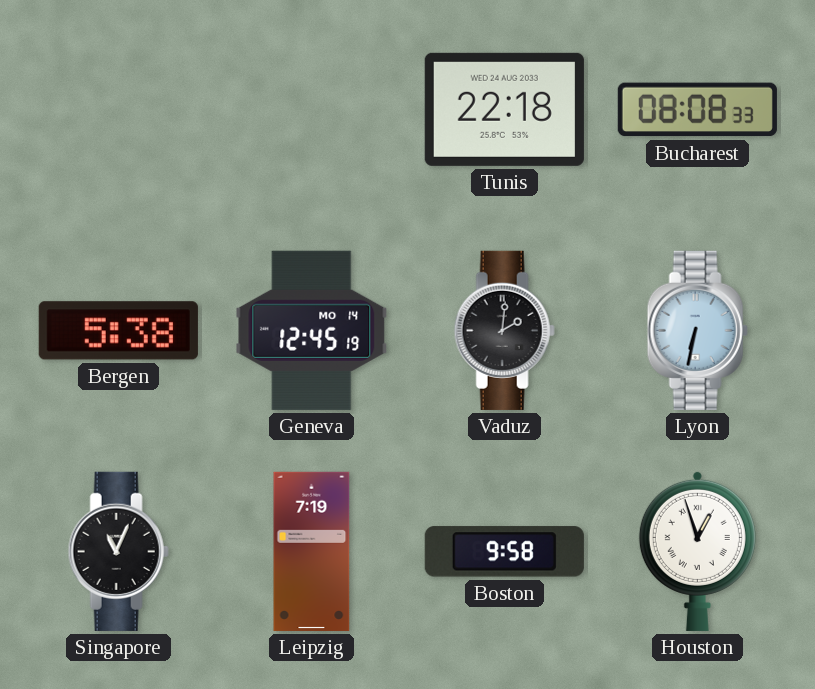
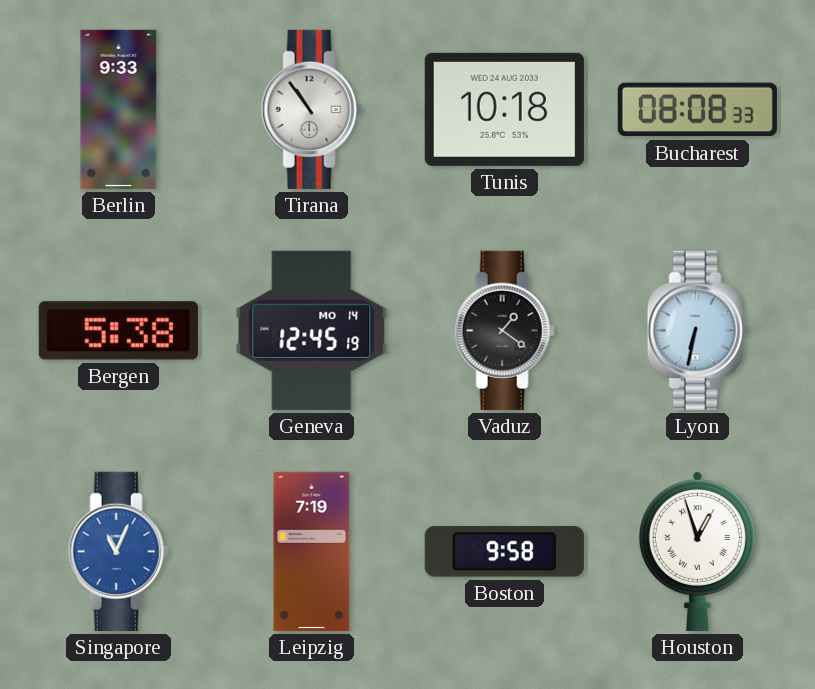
Berlin: none -> 9:33
Tirana: none -> 10:54
Tunis: 22:18 -> 10:18
Vaduz: 2:01 -> 1:21
Singapore dial: black -> blue
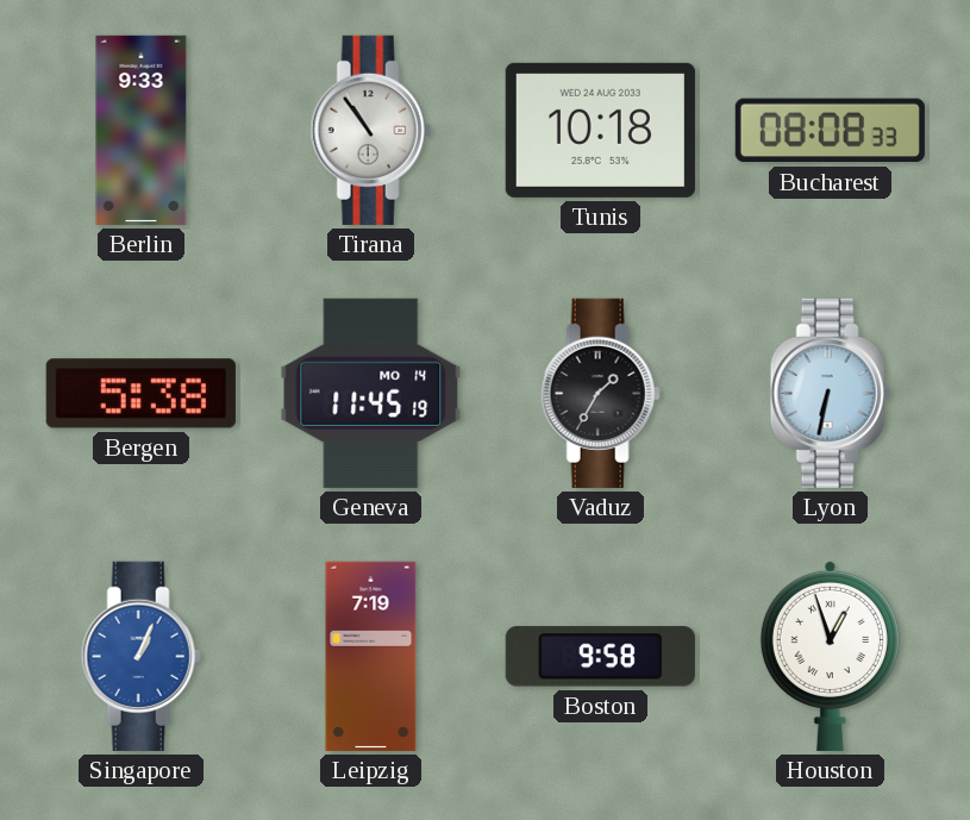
Geneva: 12:45 -> 11:45
Vaduz: 1:21 -> 1:35
Singapore: 11:04 -> 1:04
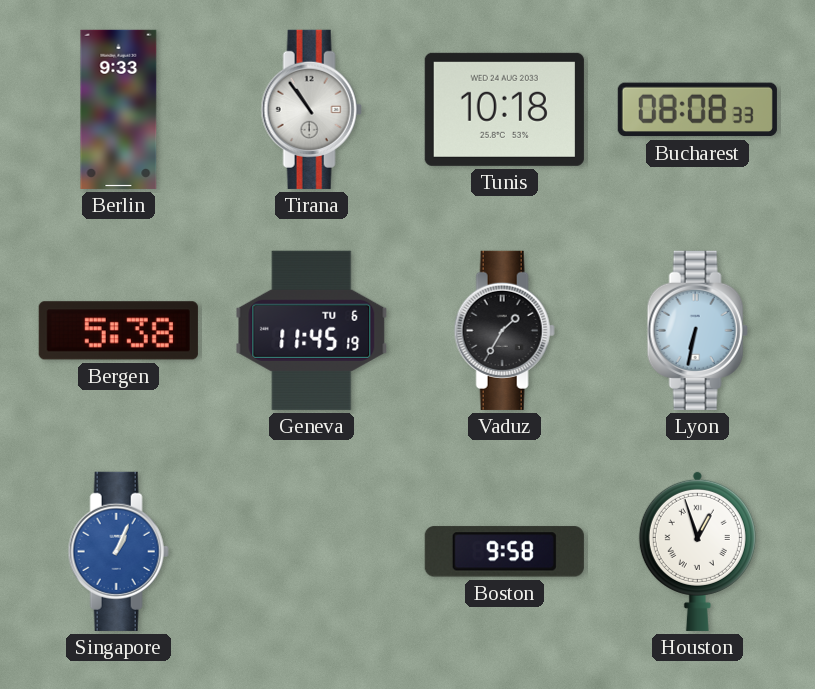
Geneva date: MO 14 -> TU 6
Leipzig: 7:19 -> none
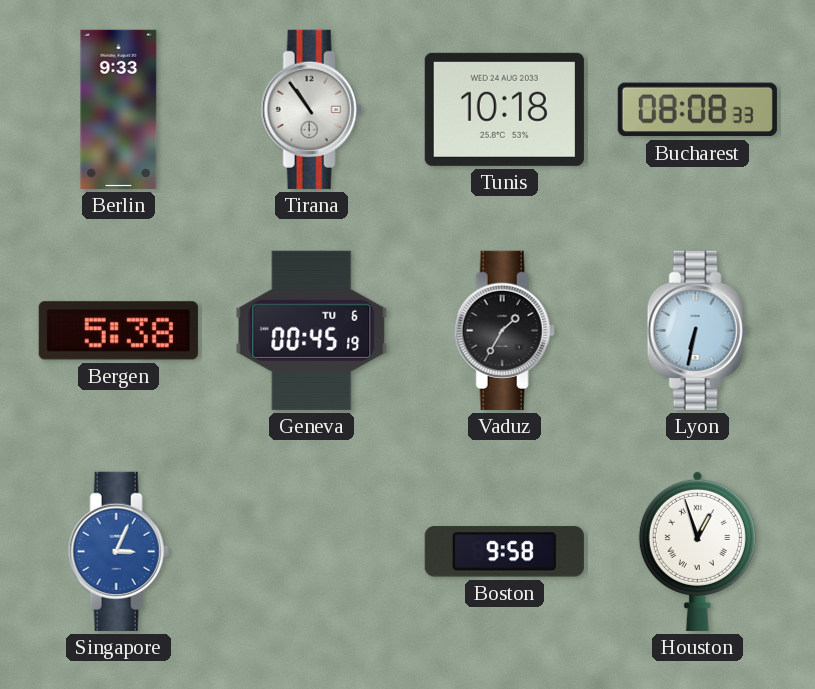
Geneva: 11:45 -> 00:45
Singapore: 1:04 -> 3:04
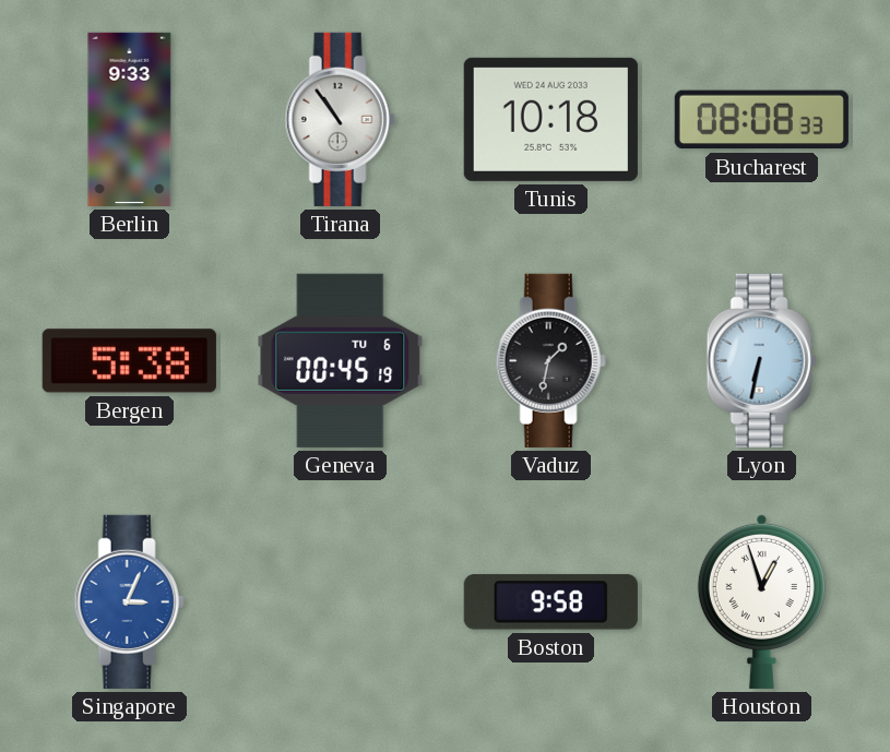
Vaduz: 1:35 -> 1:32
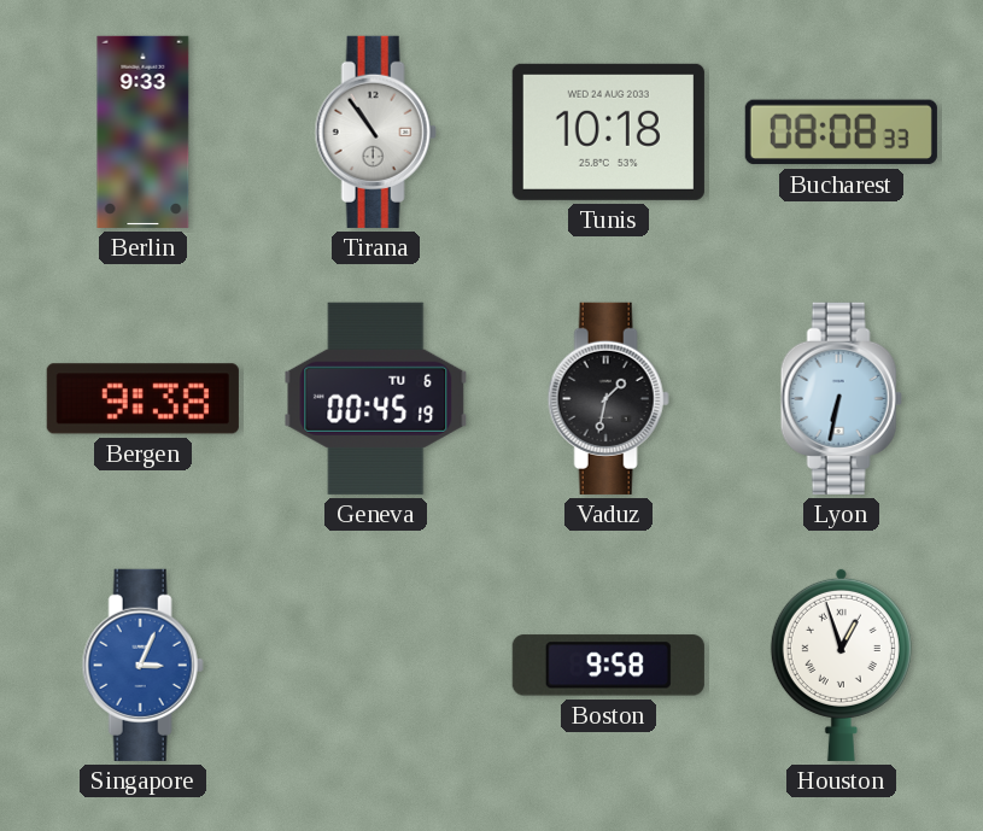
Bergen: 5:38 -> 9:38
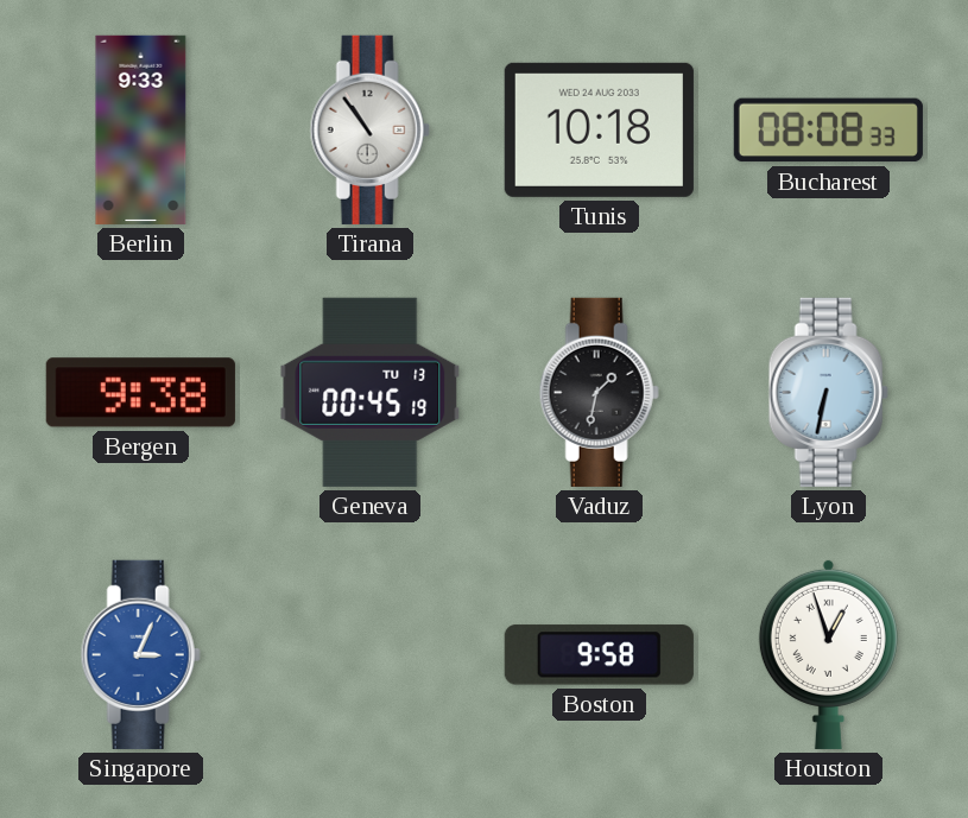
Geneva date: TU 6 -> TU 13
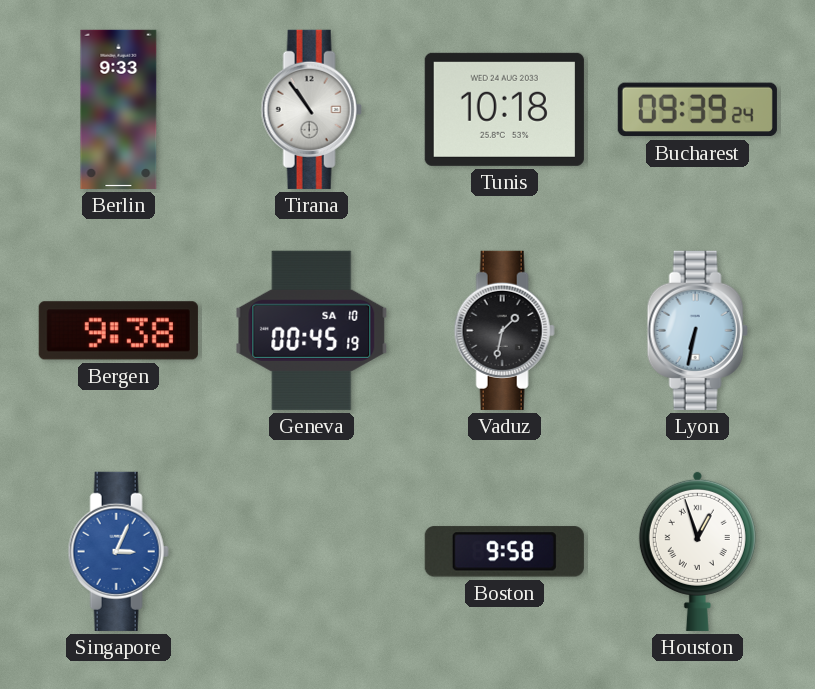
Bucharest: 08:08 -> 09:39
Geneva date: TU 13 -> SA 10
